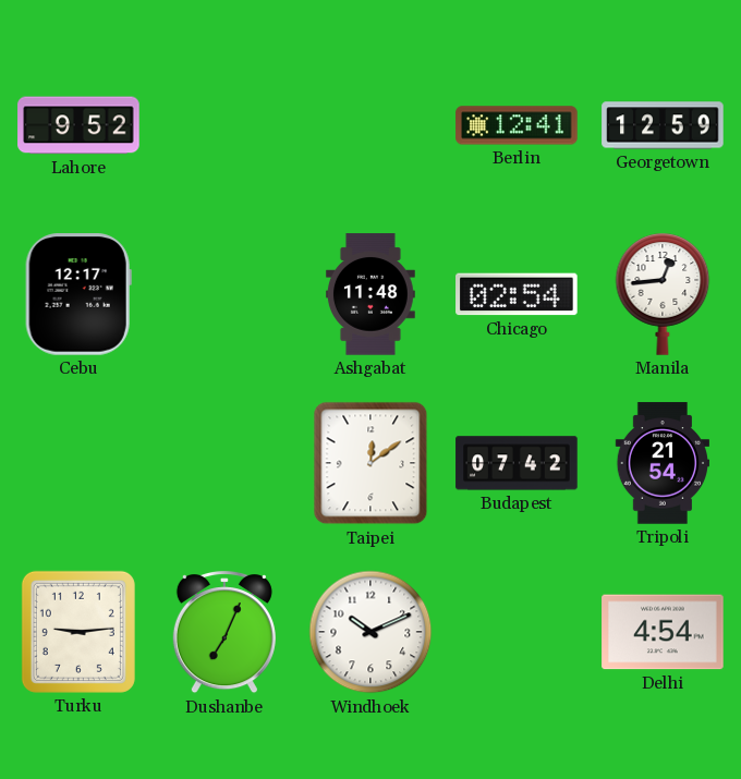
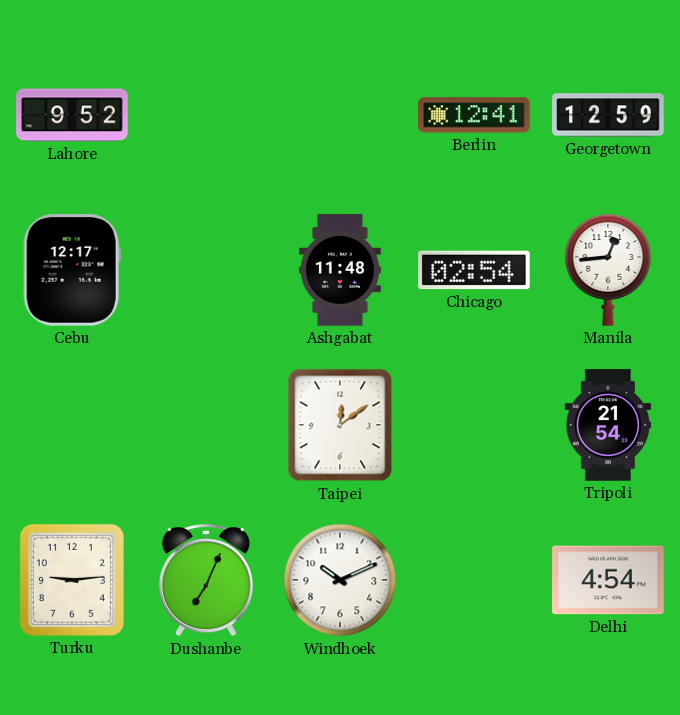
Budapest: 07:42 -> none
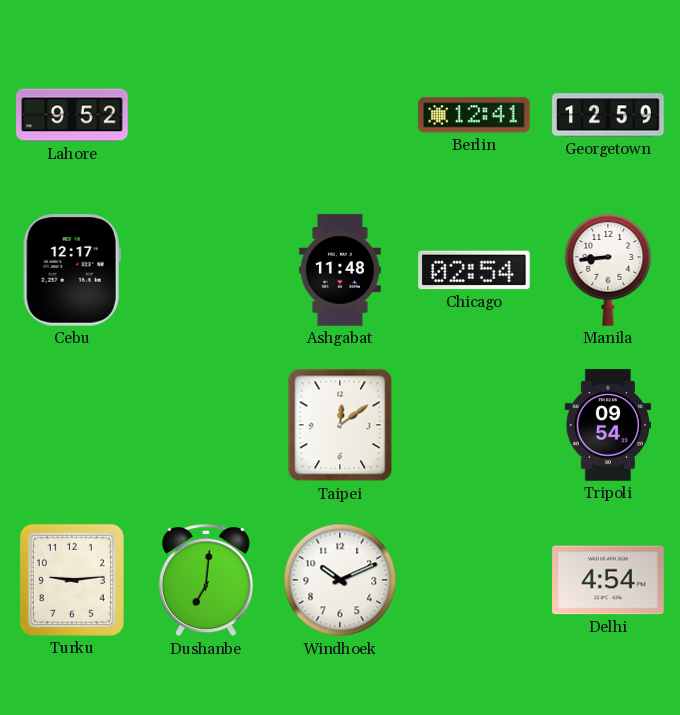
Manila: 12:44 -> 8:44
Tripoli: 21:54 -> 09:54
Dushanbe: 7:04 -> 7:01
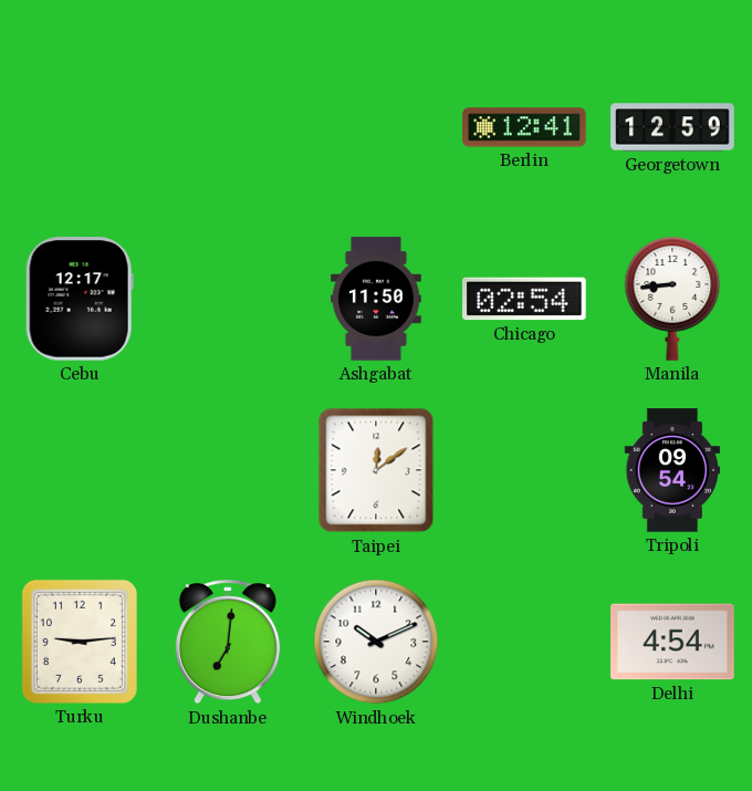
Lahore: 9:52 -> none
Ashgabat: 11:48 -> 11:50
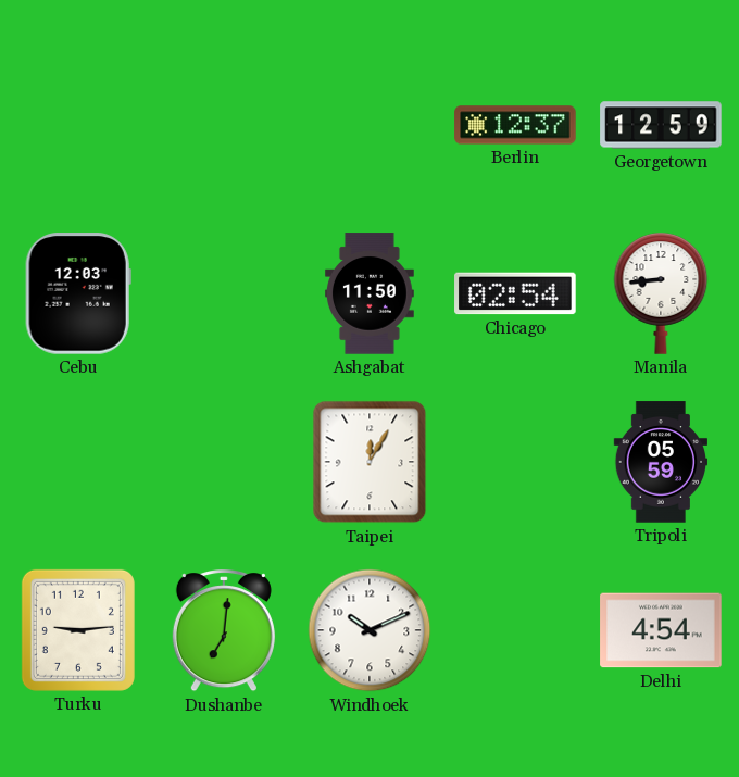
Berlin: 12:41 -> 12:37
Cebu: 12:17 -> 12:03
Taipei: 12:09 -> 12:05
Tripoli: 09:54 -> 05:59
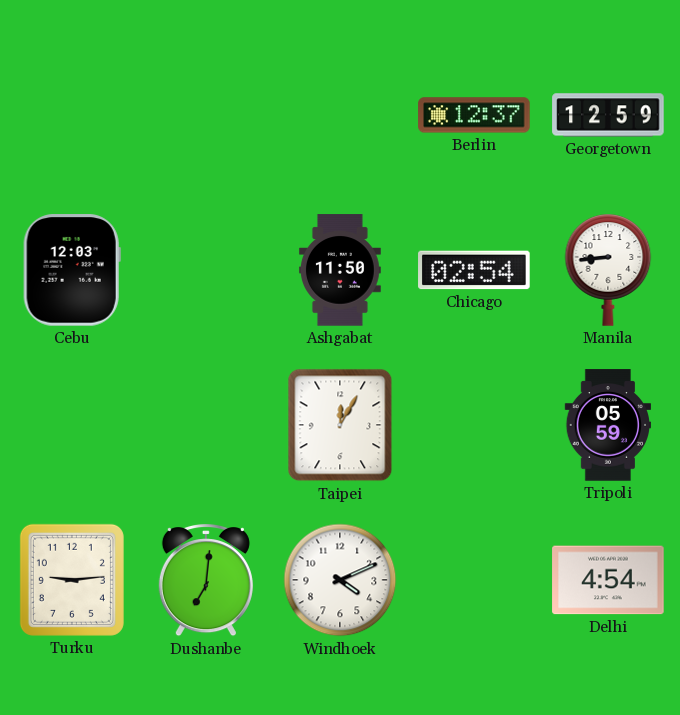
Windhoek: 10:11 -> 4:11
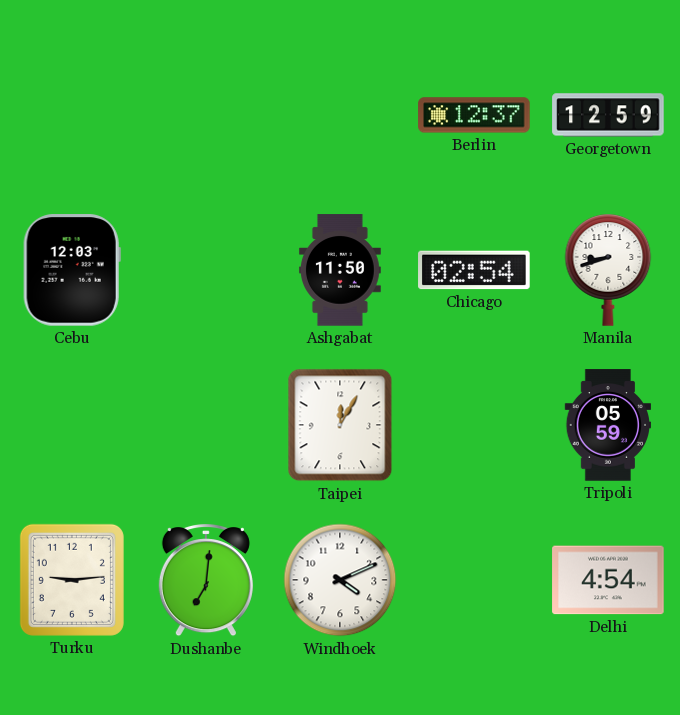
Manila: 8:44 -> 8:42
